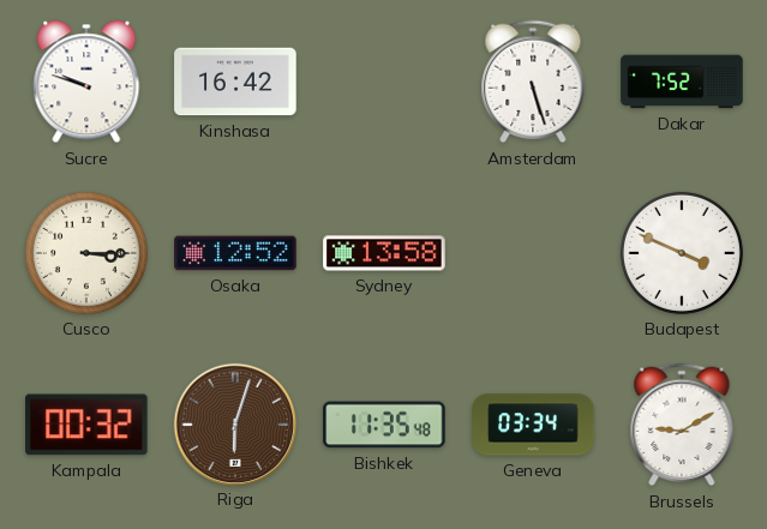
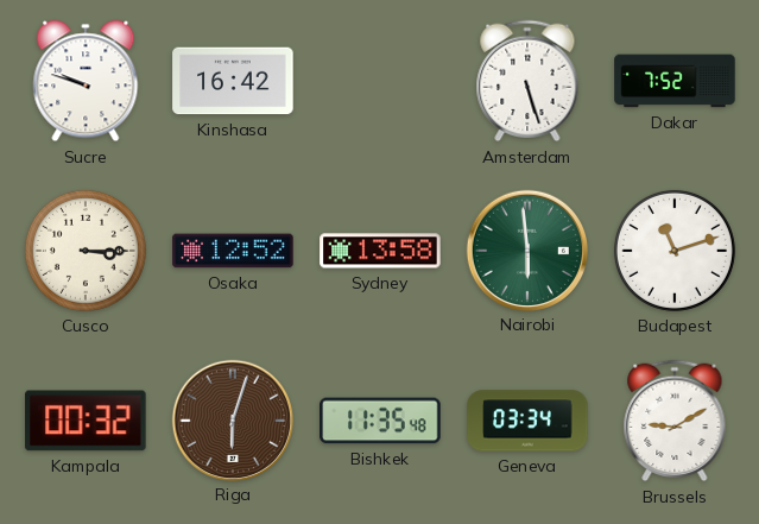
Nairobi: none -> 5:59
Budapest: 3:49 -> 11:12
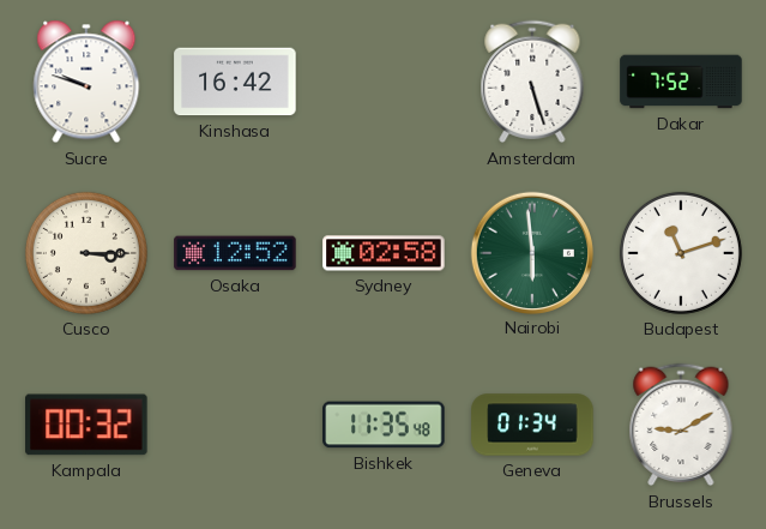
Sydney: 13:58 -> 02:58
Riga: 6:03 -> none
Geneva: 03:34 -> 01:34
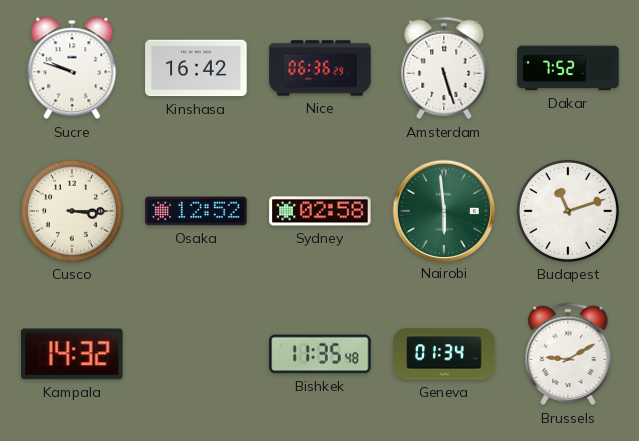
Nice: none -> 06:36
Kampala: 00:32 -> 14:32
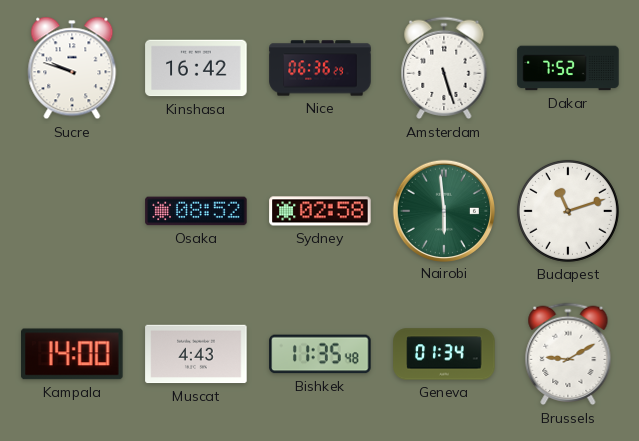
Cusco: 3:15 -> none
Osaka: 12:52 -> 08:52
Kampala: 14:32 -> 14:00
Muscat: none -> 4:43
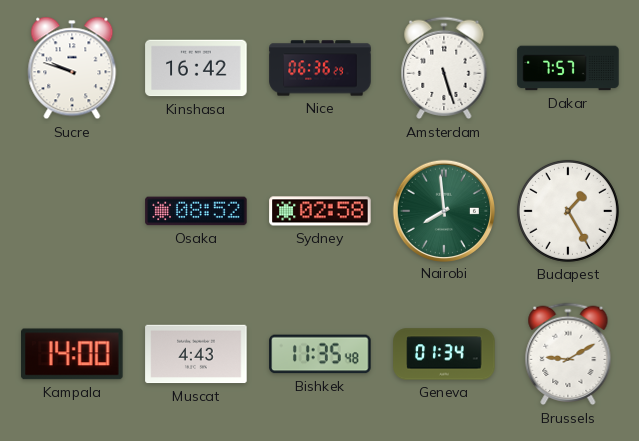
Dakar: 7:52 -> 7:57
Nairobi: 5:59 -> 7:59
Budapest: 11:12 -> 1:25
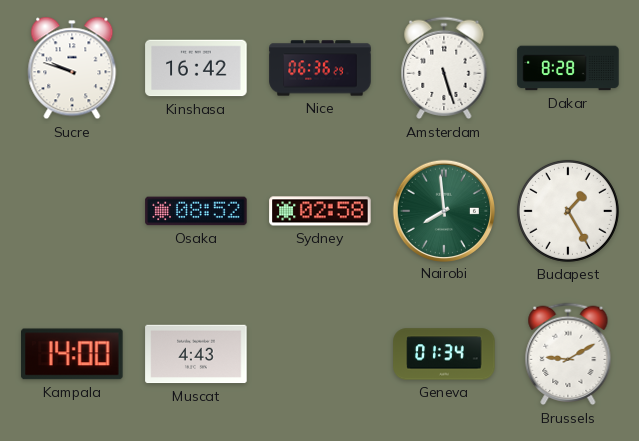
Dakar: 7:57 -> 8:28
Bishkek: 11:35 -> none
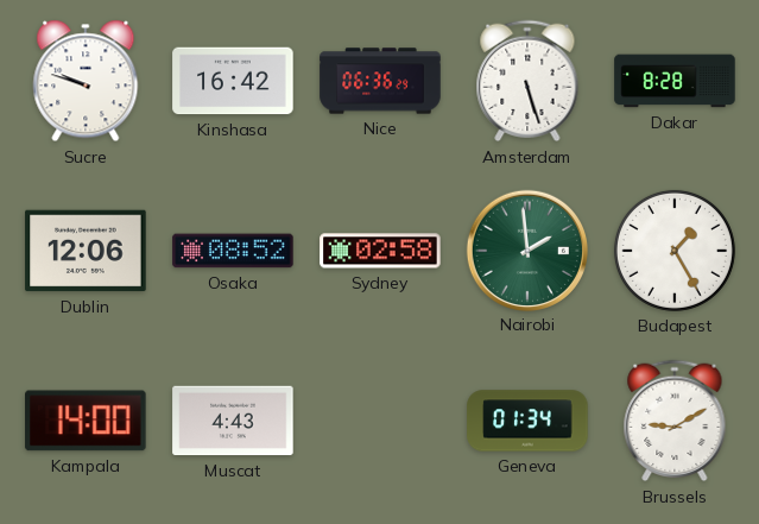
Dublin: none -> 12:06
Nairobi: 7:59 -> 1:59
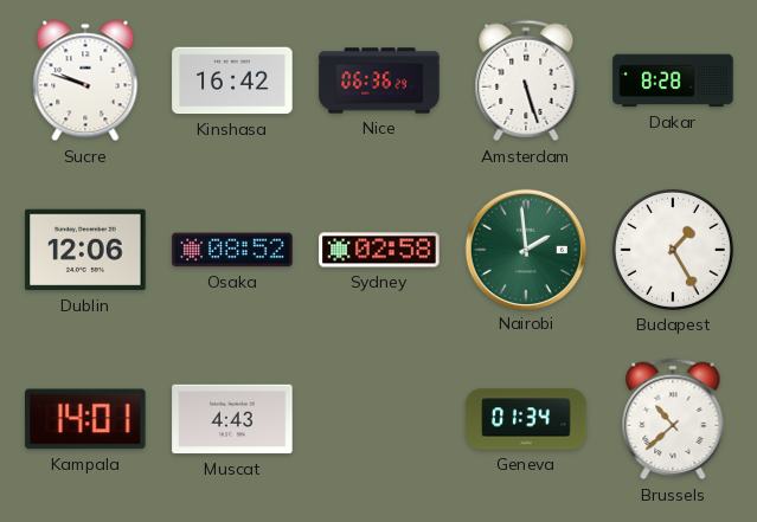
Kampala: 14:00 -> 14:01
Brussels: 9:10 -> 10:38
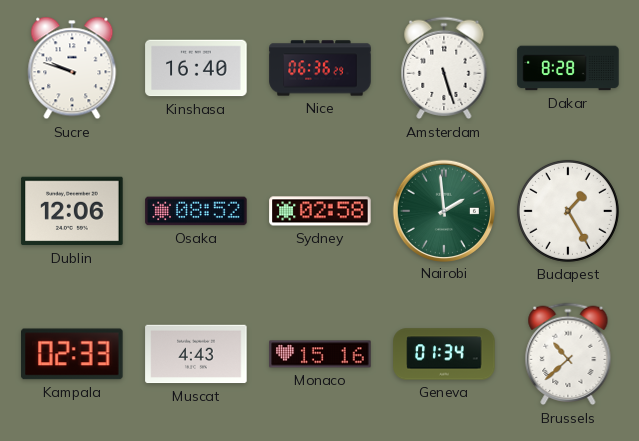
Kinshasa: 16:42 -> 16:40
Kampala: 14:01 -> 02:33
Monaco: none -> 15:16
